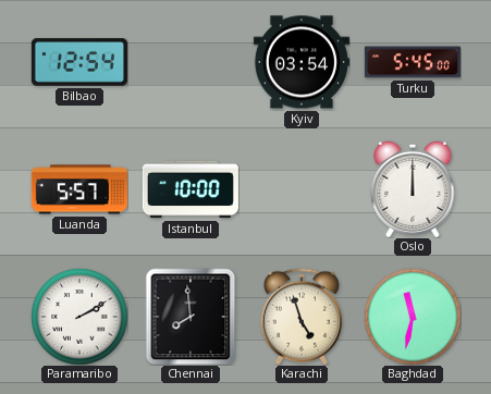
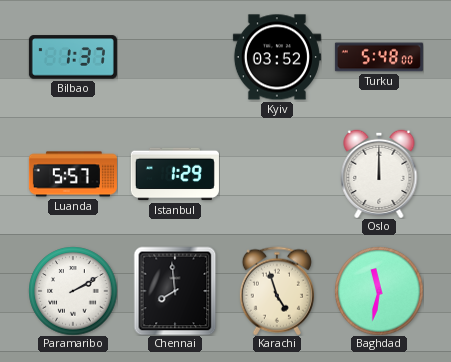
Bilbao: 12:54 -> 1:37
Kyiv: 03:54 -> 03:52
Turku: 5:45 -> 5:48
Istanbul: 10:00 -> 1:29
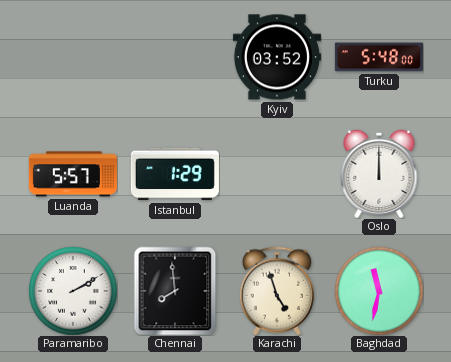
Bilbao: 1:37 -> none
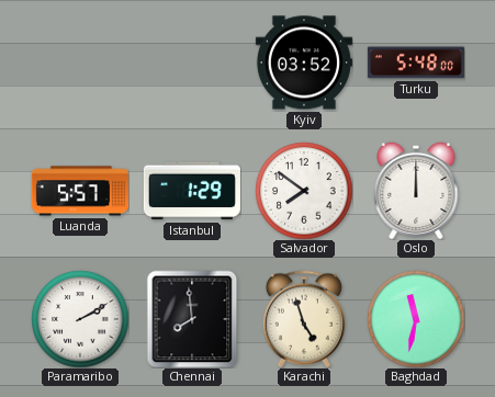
Salvador: none -> 7:51
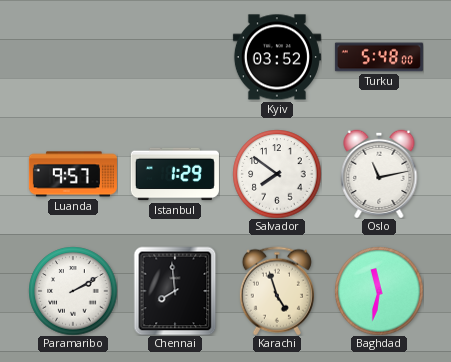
Luanda: 5:57 -> 9:57
Oslo: 12:00 -> 11:13
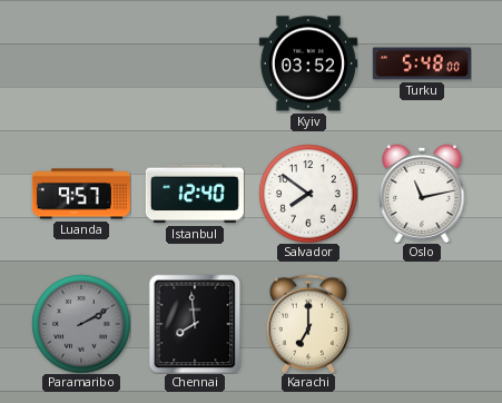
Istanbul: 1:29 -> 12:40
Paramaribo dial: white -> grey
Karachi: 4:57 -> 7:00
Baghdad: 11:32 -> none
